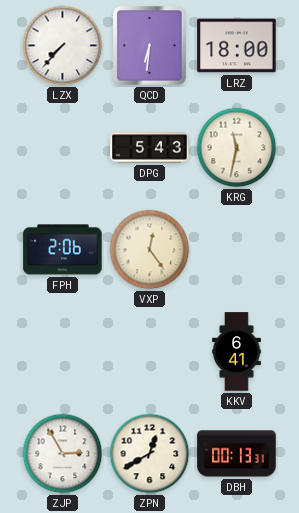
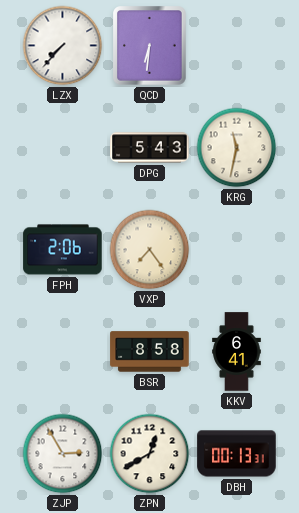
LRZ: 18:00 -> none
VXP: 12:24 -> 7:24
BSR: none -> 8:58
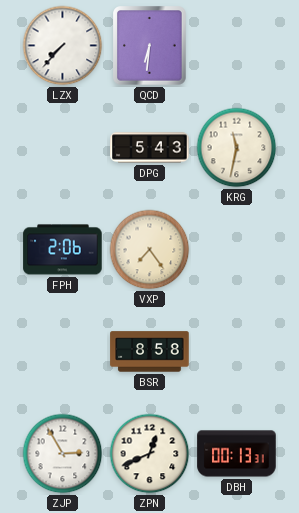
KKV: 6:41 -> none
ZPN: 12:40 -> 12:41
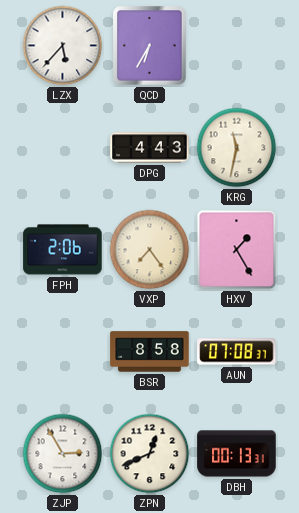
LZX: 7:37 -> 5:37
QCD: 6:31 -> 6:35
DPG: 5:43 -> 4:43
HXV: none -> 1:25
AUN: none -> 07:08
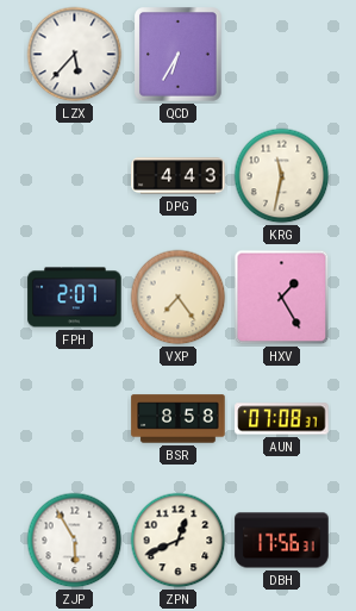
FPH: 2:06 -> 2:07
ZJP: 2:55 -> 5:55
DBH: 00:13 -> 17:56
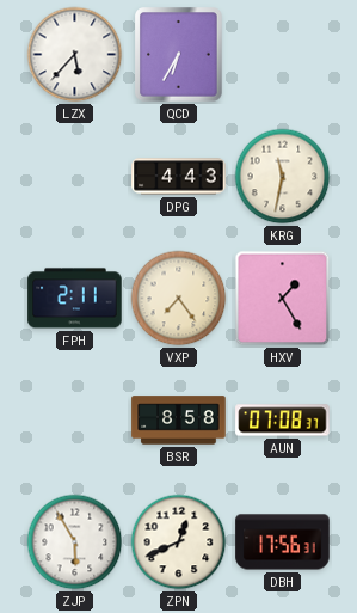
FPH: 2:07 -> 2:11
